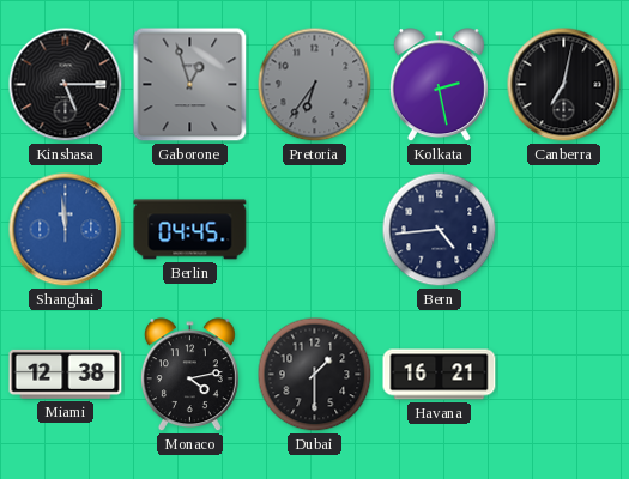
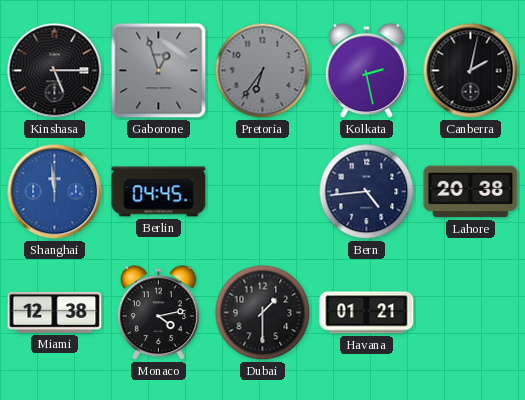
Canberra: 7:02 -> 2:02
Lahore: none -> 20:38
Havana: 16:21 -> 01:21
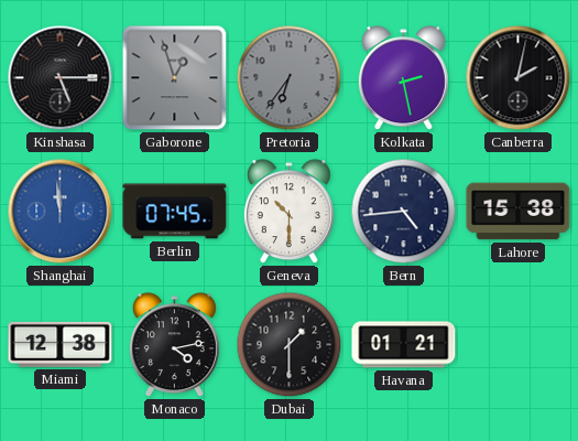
Berlin: 04:45 -> 07:45
Geneva: none -> 10:30
Lahore: 20:38 -> 15:38
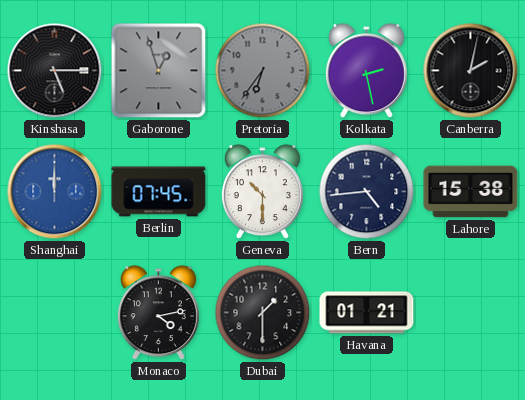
Shanghai: 11:59 -> 12:00
Miami: 12:38 -> none
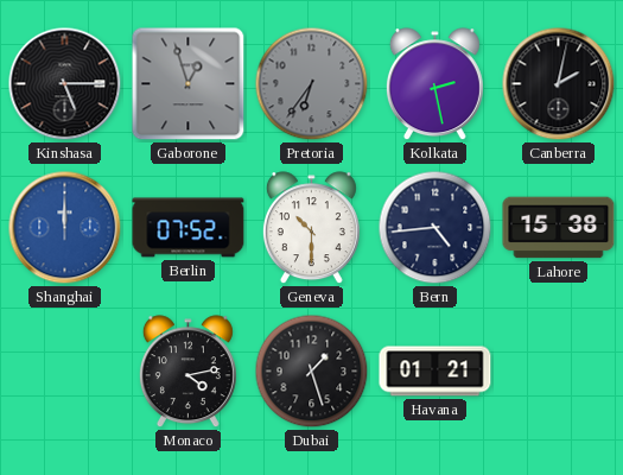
Berlin: 07:45 -> 07:52
Dubai: 1:30 -> 1:27
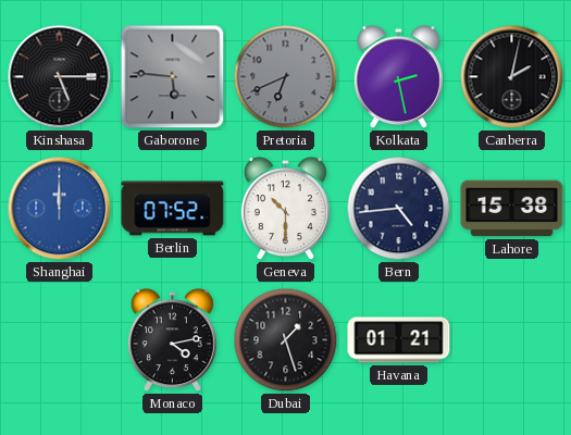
Gaborone: 12:57 -> 5:46
Pretoria: 6:36 -> 6:41
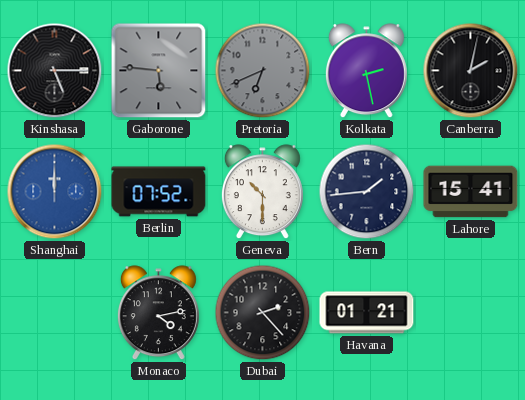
Bern: 4:44 -> 1:44
Lahore: 15:38 -> 15:41
Dubai: 1:27 -> 2:23
